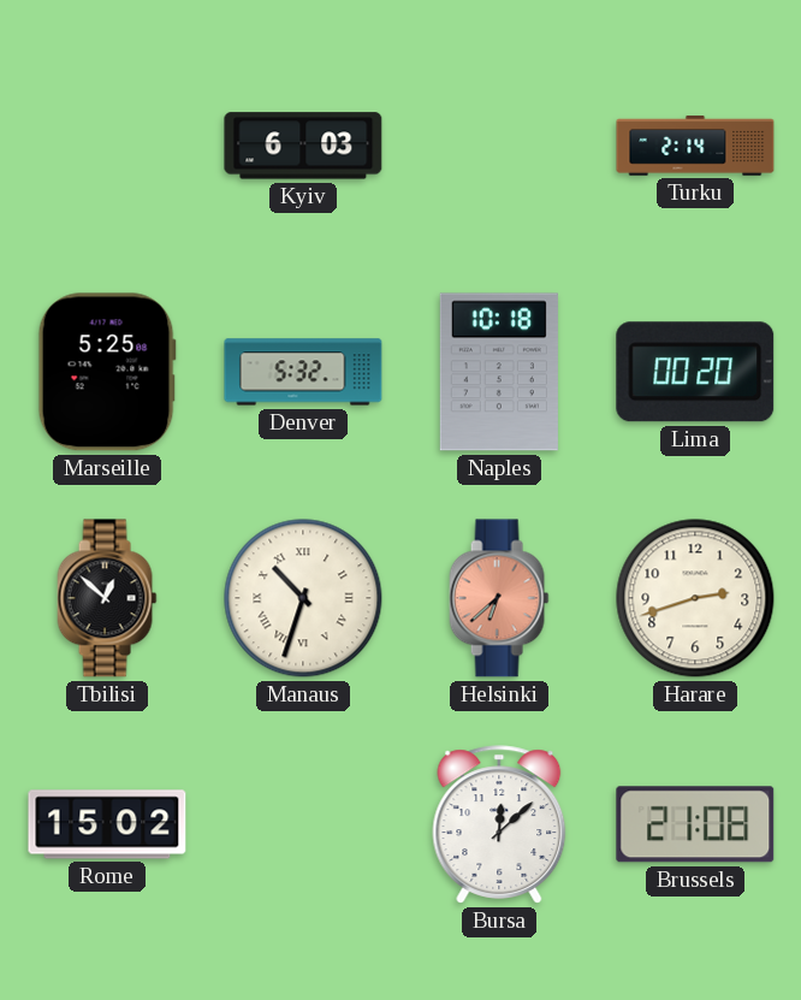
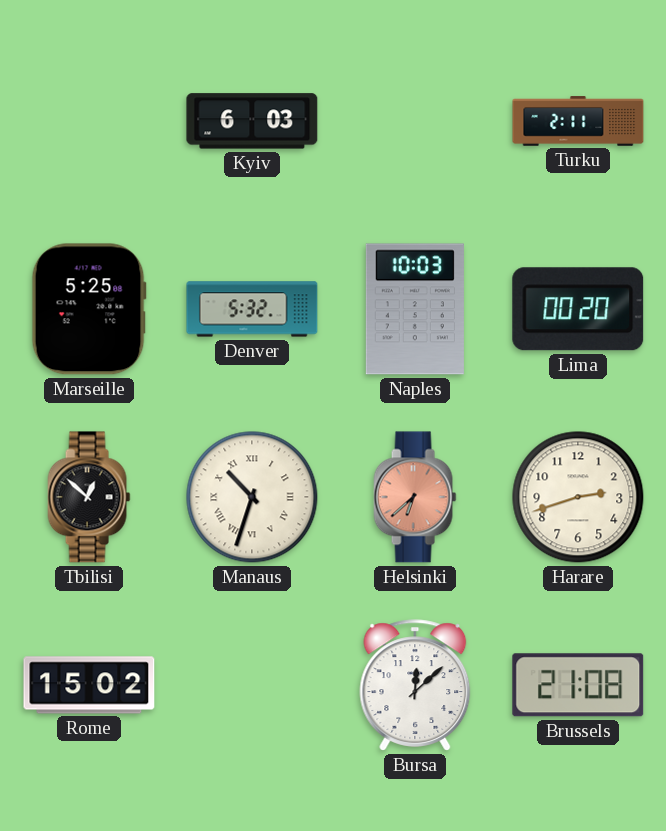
Turku: 2:14 -> 2:11
Naples: 10:18 -> 10:03
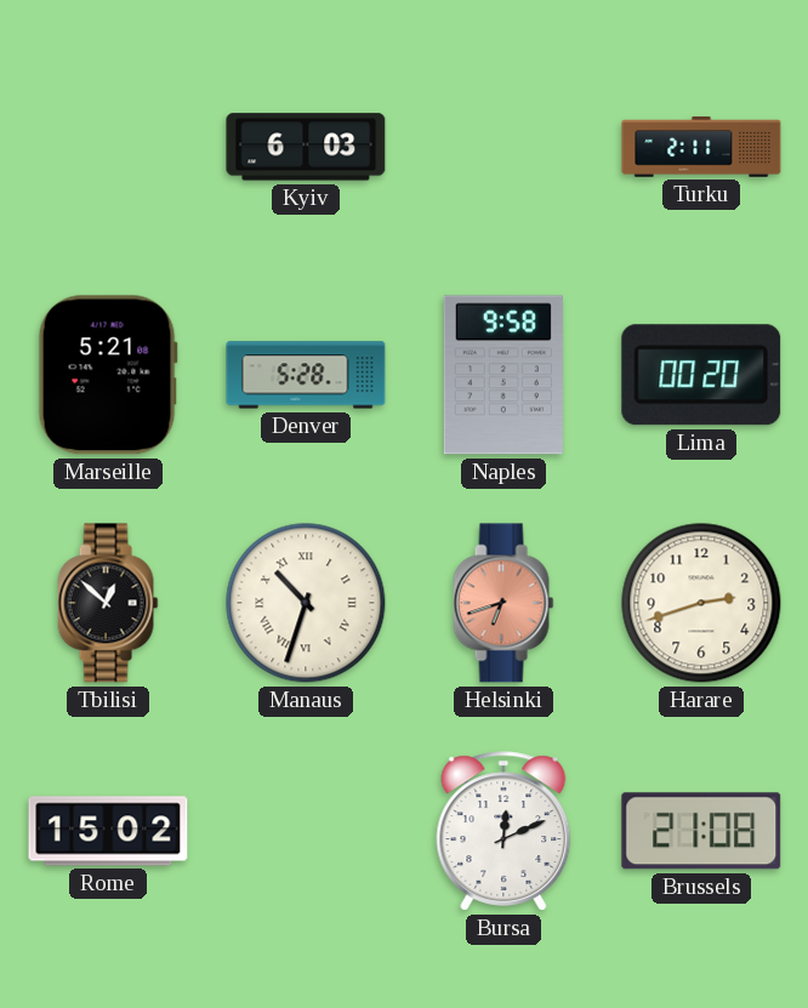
Marseille: 5:25 -> 5:21
Denver: 5:32 -> 5:28
Naples: 10:03 -> 9:58
Helsinki: 6:38 -> 6:42
Bursa: 12:08 -> 12:11
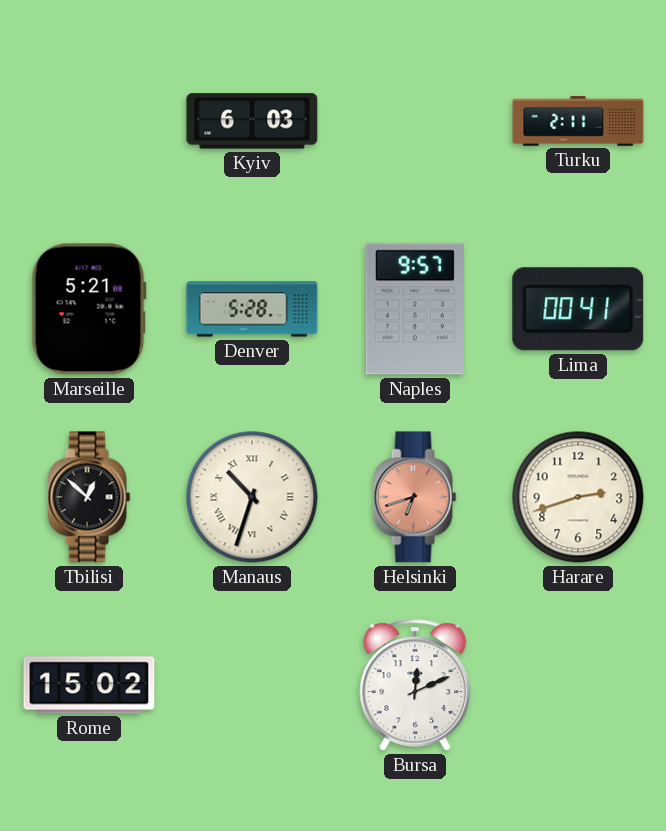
Naples: 9:58 -> 9:57
Lima: 00:20 -> 00:41
Brussels: 21:08 -> none
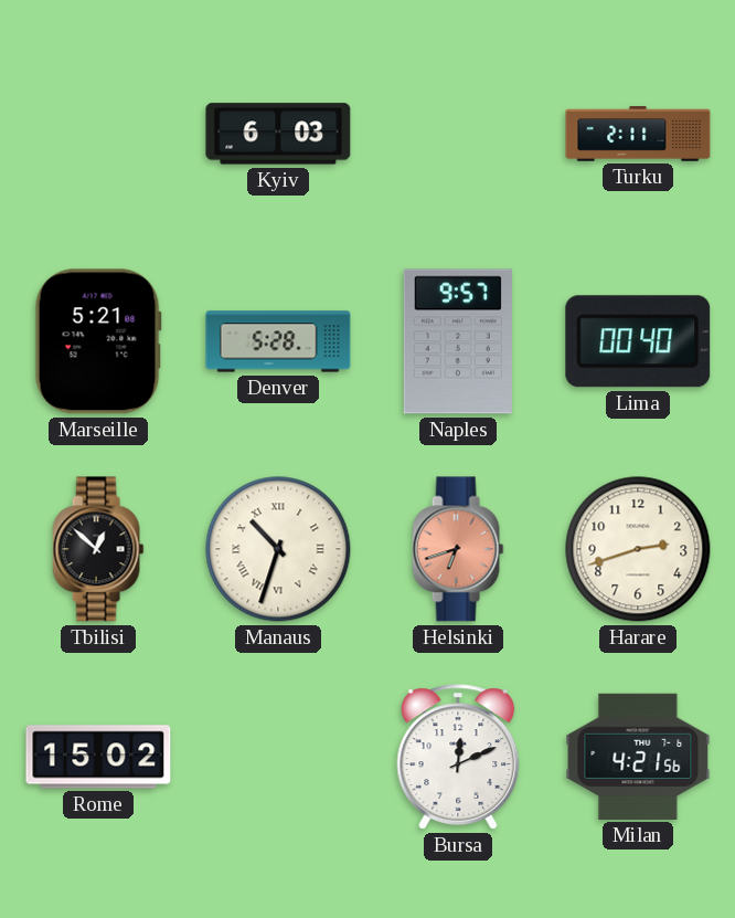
Lima: 00:41 -> 00:40
Milan: none -> 4:21
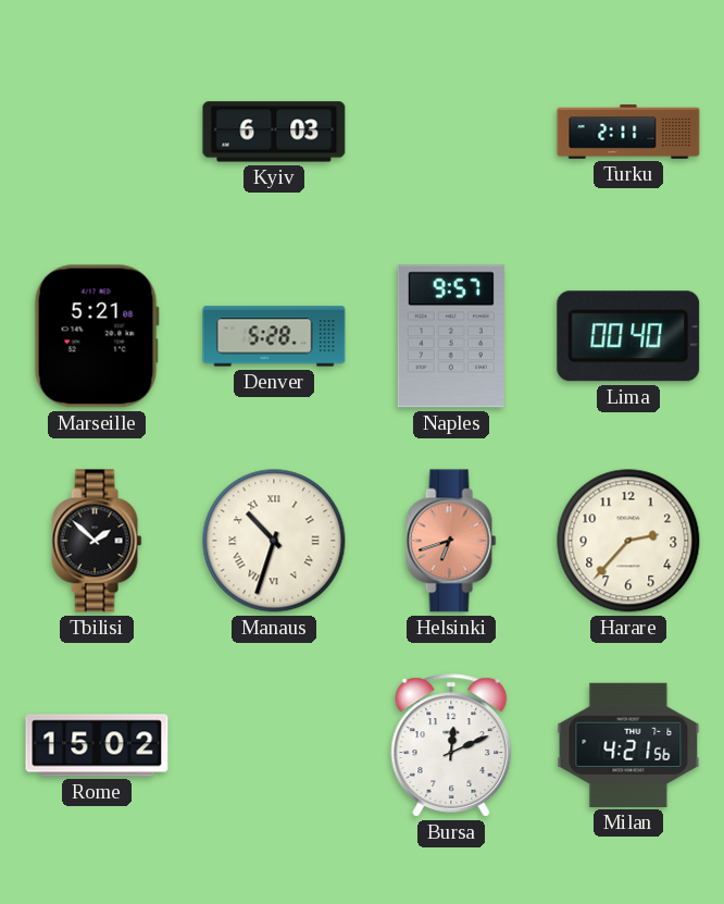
Tbilisi: 12:52 -> 1:52
Harare: 2:42 -> 2:37
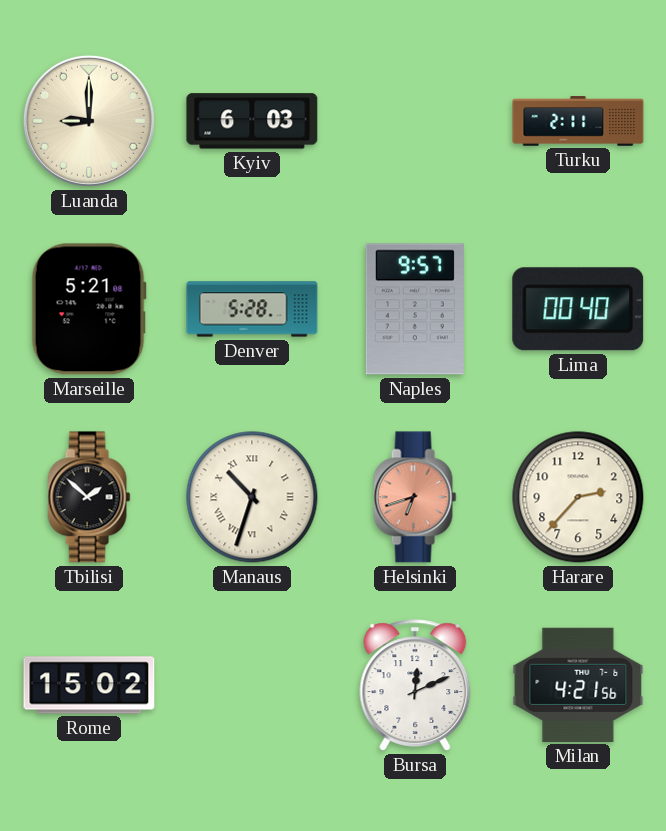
Luanda: none -> 9:00
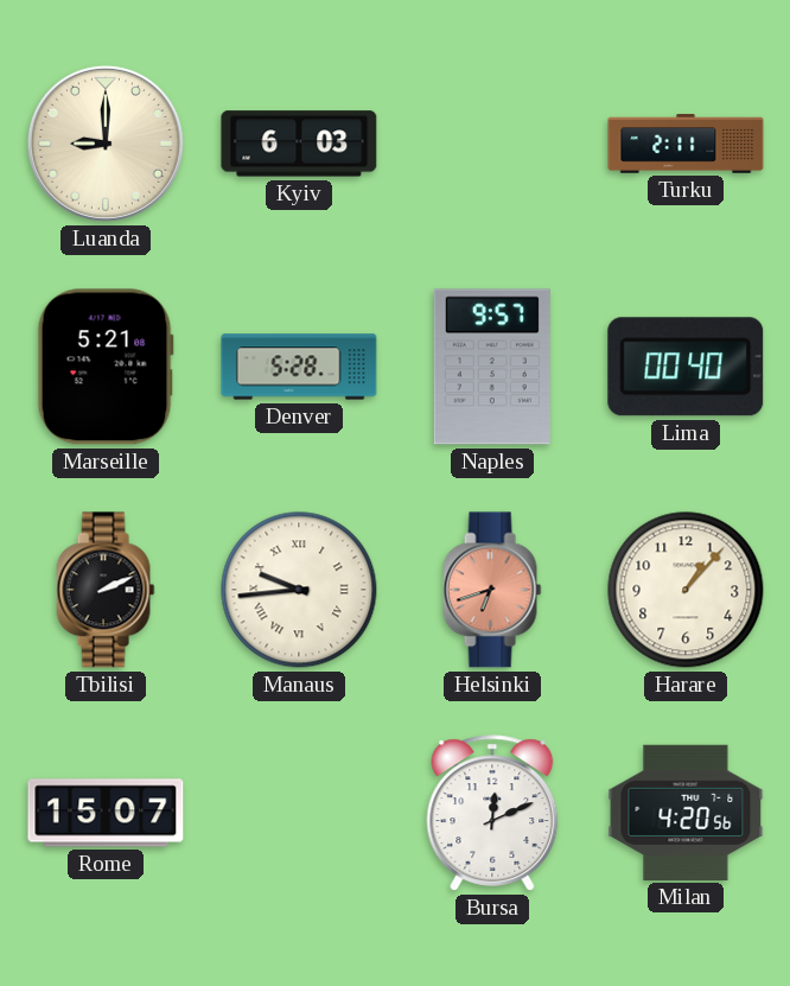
Tbilisi: 1:52 -> 2:11
Manaus: 10:33 -> 9:44
Harare: 2:37 -> 1:07
Rome: 15:02 -> 15:07
Milan: 4:21 -> 4:20
